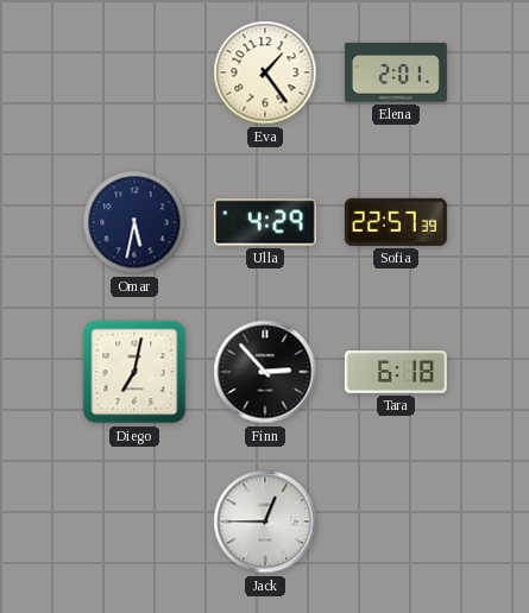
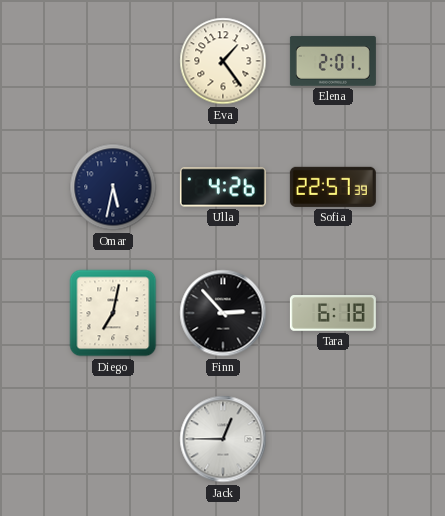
Ulla: 4:29 -> 4:26
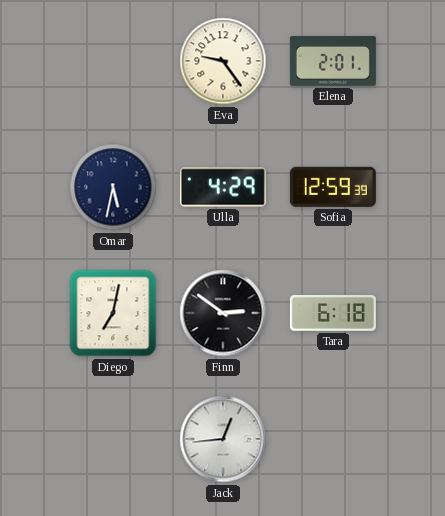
Eva: 1:24 -> 9:24
Ulla: 4:26 -> 4:29
Sofia: 22:57 -> 12:59
Finn: 2:53 -> 2:51
Jack: 12:45 -> 12:44
